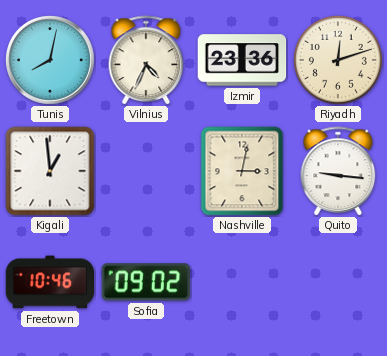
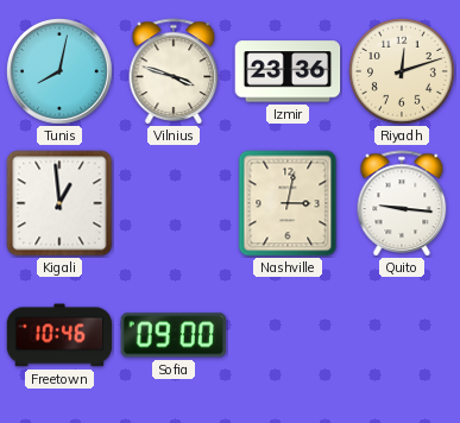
Vilnius: 4:34 -> 3:48
Sofia: 09:02 -> 09:00
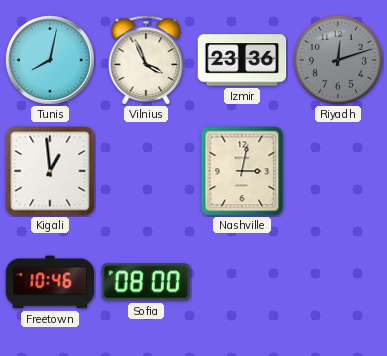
Vilnius: 3:48 -> 3:56
Riyadh dial: cream -> grey
Quito: 9:16 -> none
Sofia: 09:00 -> 08:00
